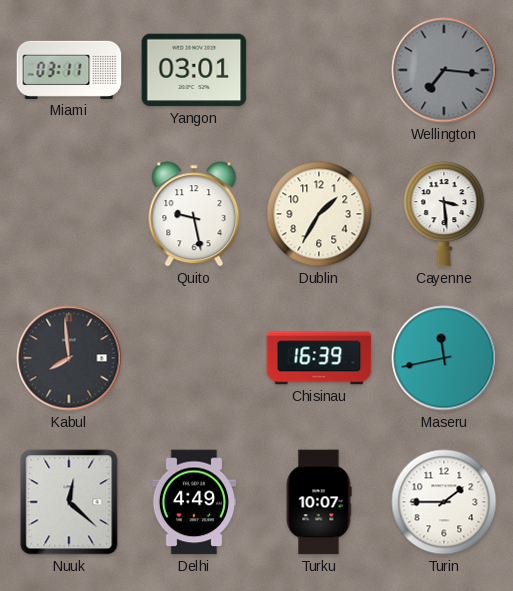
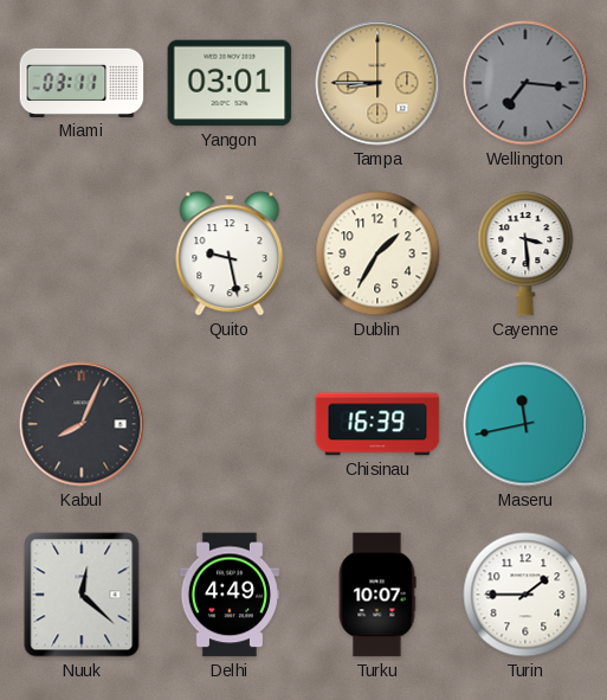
Tampa: none -> 8:45
Kabul: 7:59 -> 8:04
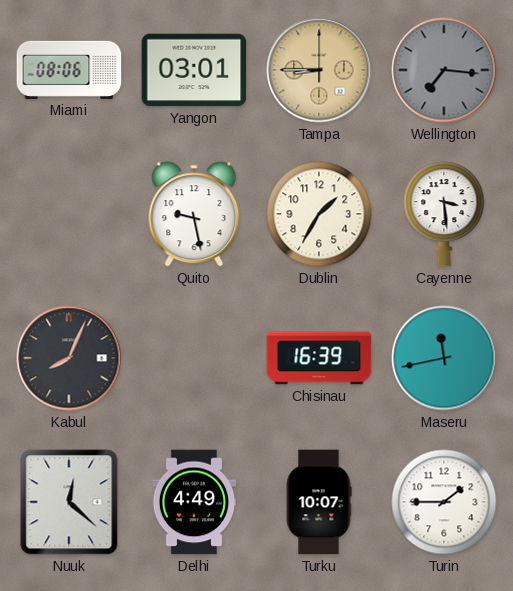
Miami: 03:11 -> 08:06
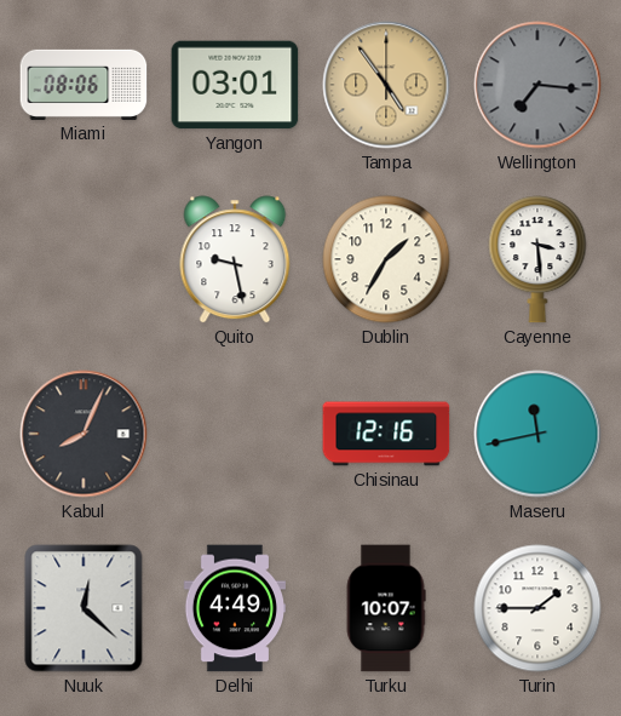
Tampa: 8:45 -> 4:54
Chisinau: 16:39 -> 12:16
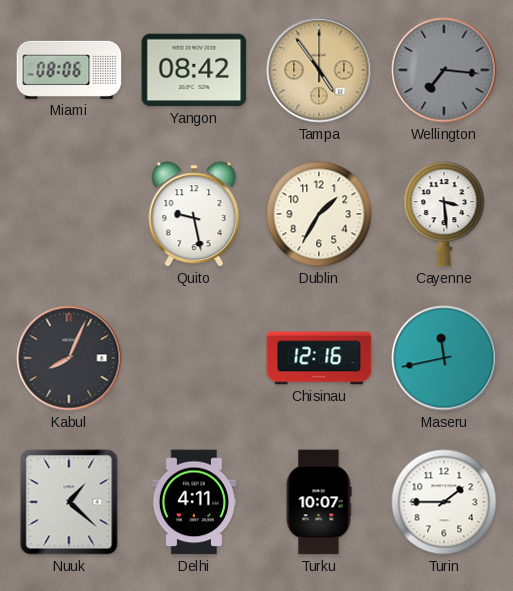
Yangon: 03:01 -> 08:42
Nuuk: 12:22 -> 1:22
Delhi: 4:49 -> 4:11
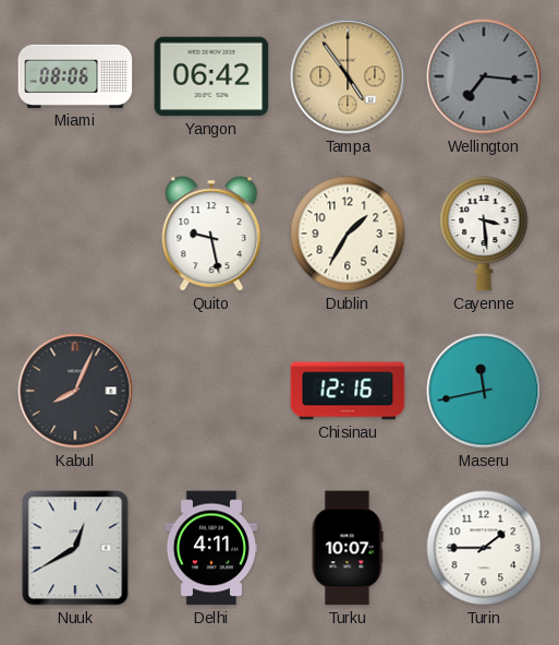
Yangon: 08:42 -> 06:42
Nuuk: 1:22 -> 12:40
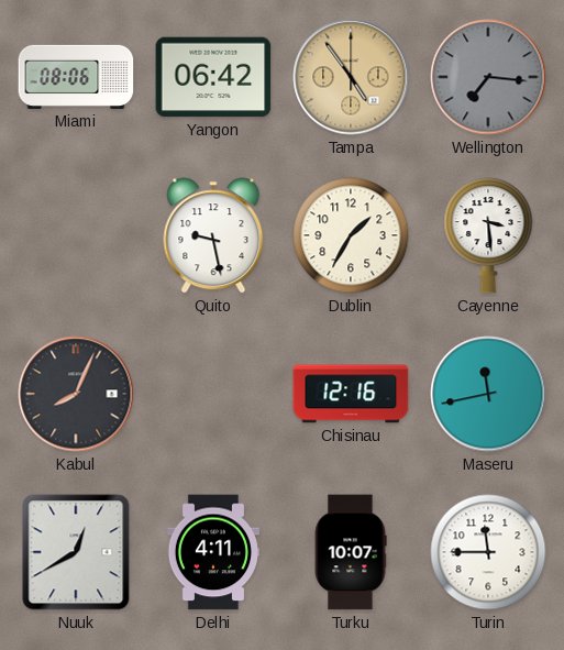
Turin: 1:45 -> 11:45
